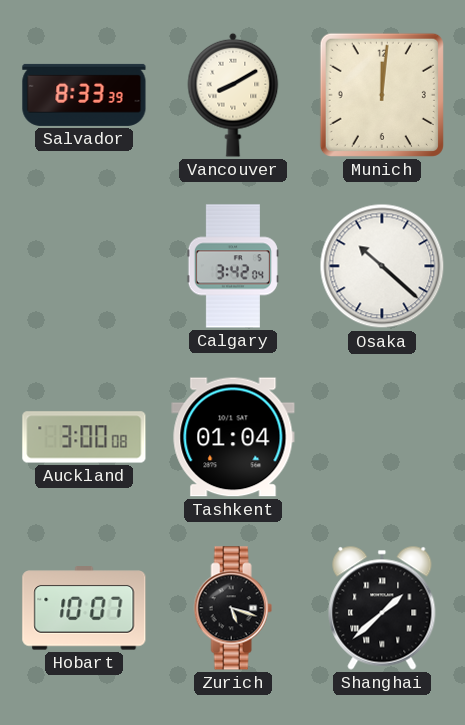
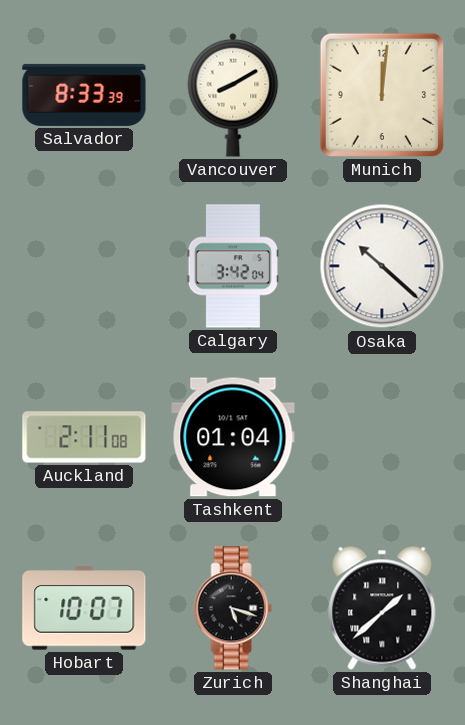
Auckland: 3:00 -> 2:11
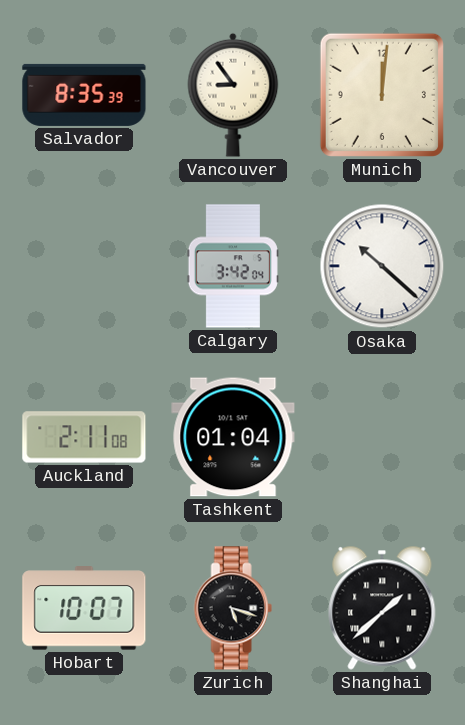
Salvador: 8:33 -> 8:35
Vancouver: 8:10 -> 8:54
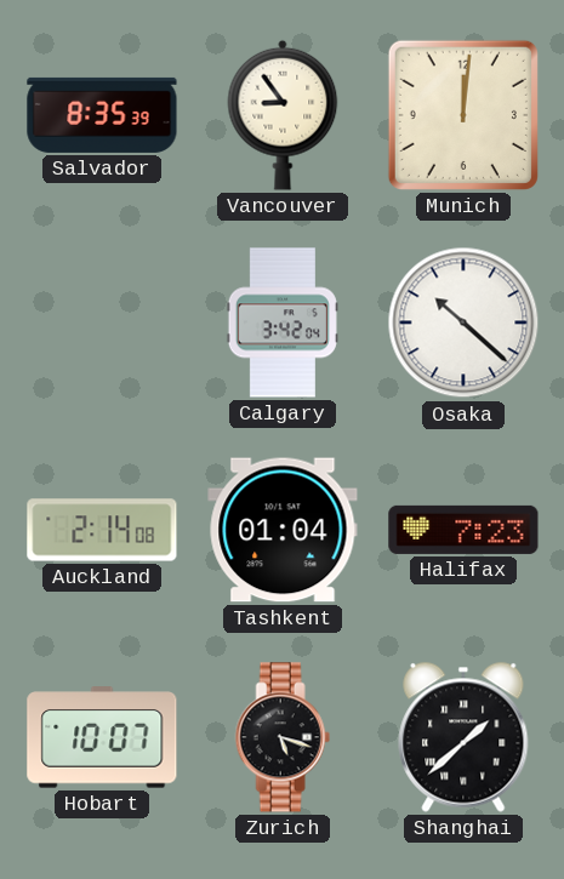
Auckland: 2:11 -> 2:14
Halifax: none -> 7:23
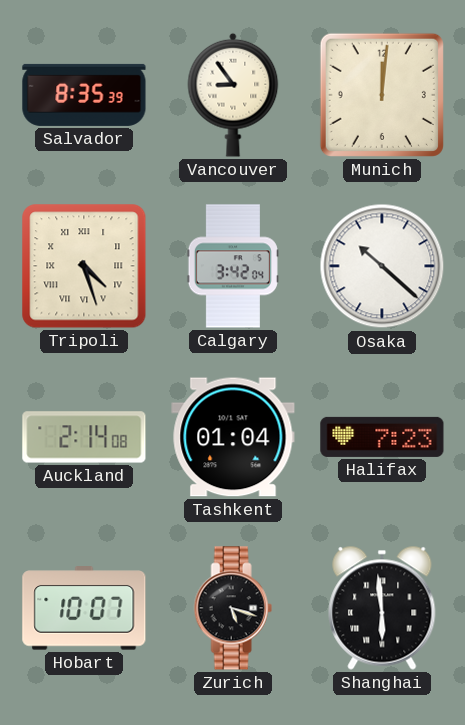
Tripoli: none -> 4:27
Shanghai: 1:38 -> 5:59
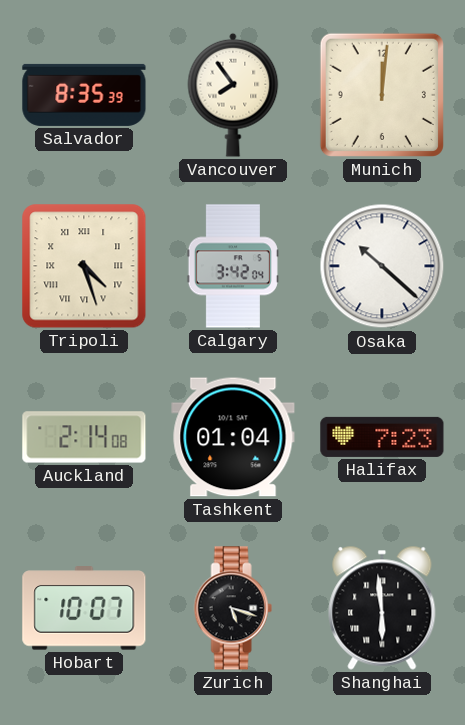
Vancouver: 8:54 -> 7:54
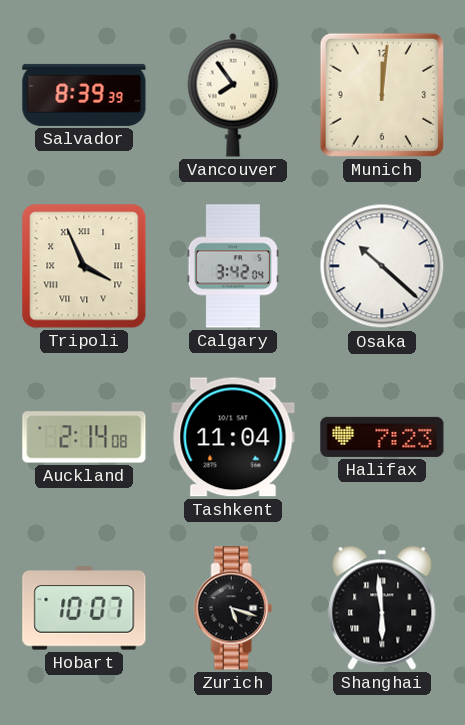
Salvador: 8:35 -> 8:39
Tripoli: 4:27 -> 3:56
Tashkent: 01:04 -> 11:04
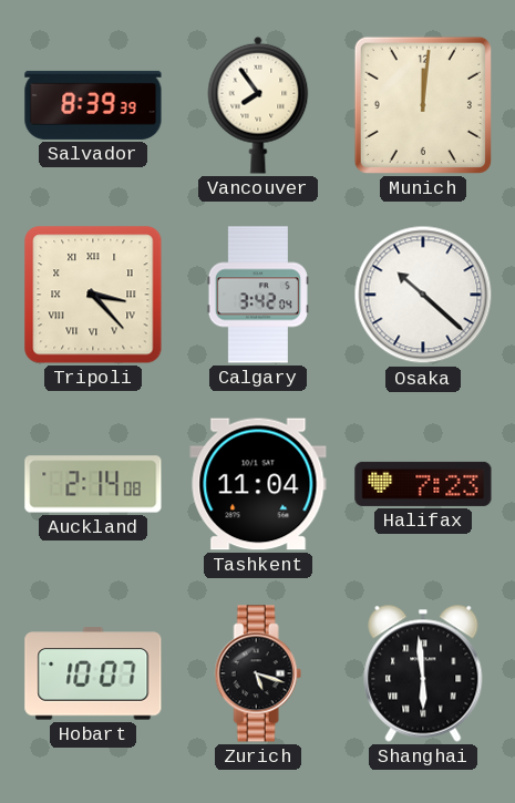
Tripoli: 3:56 -> 3:23
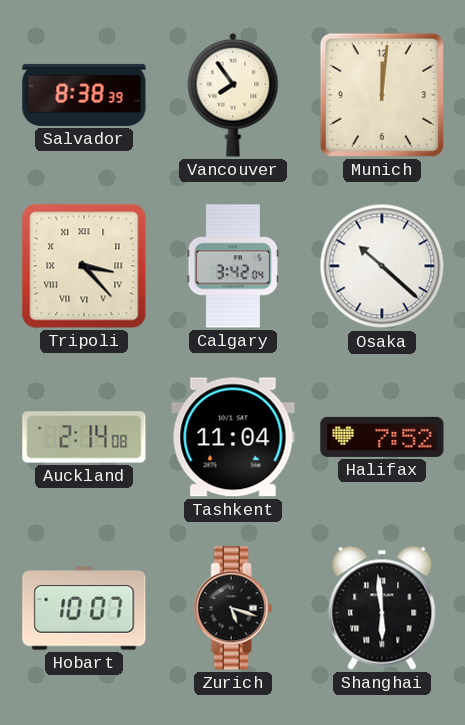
Salvador: 8:39 -> 8:38
Halifax: 7:23 -> 7:52
